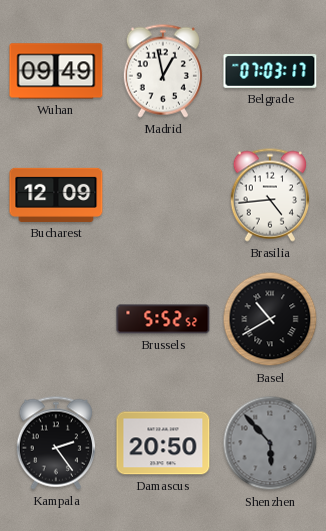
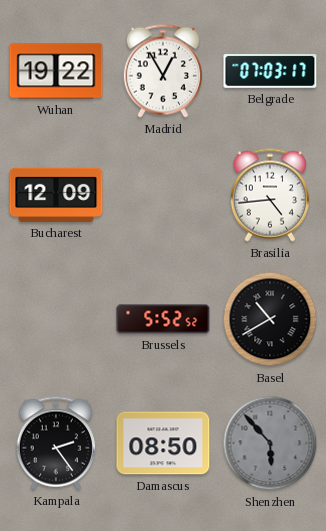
Wuhan: 09:49 -> 19:22
Madrid: 12:58 -> 12:55
Damascus: 20:50 -> 08:50
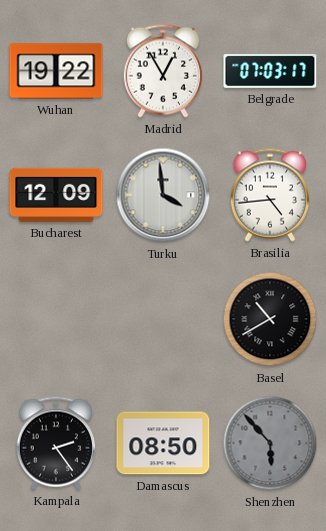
Turku: none -> 3:59
Brussels: 5:52 -> none
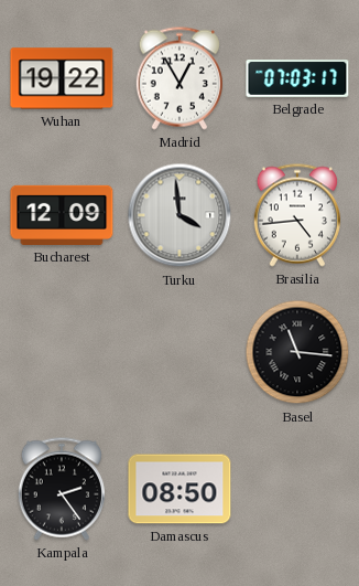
Basel: 10:40 -> 11:16
Shenzhen: 5:53 -> none
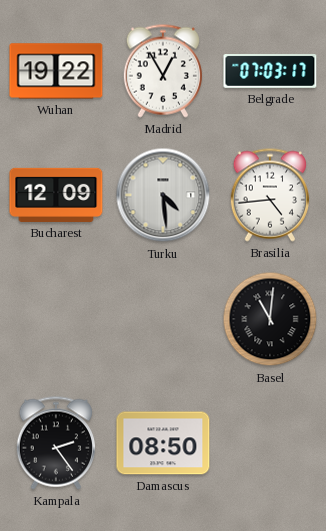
Turku: 3:59 -> 4:29
Basel: 11:16 -> 11:01
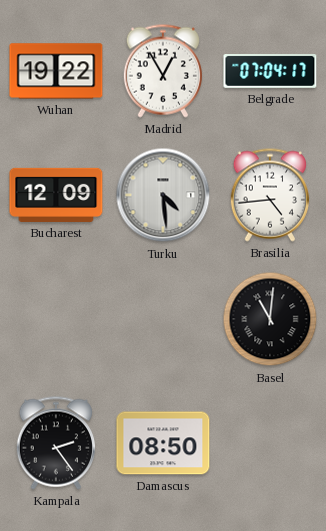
Belgrade: 07:03 -> 07:04
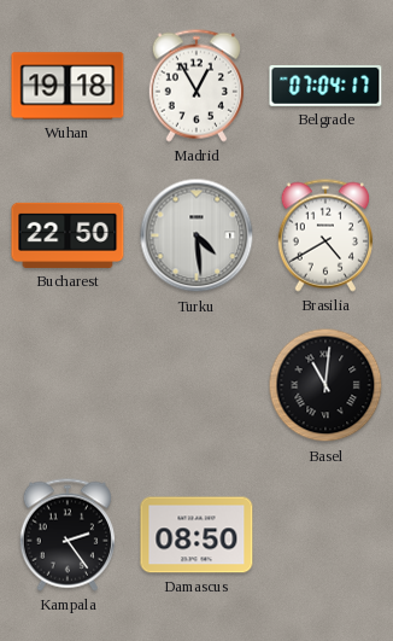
Wuhan: 19:22 -> 19:18
Bucharest: 12:09 -> 22:50
Brasilia: 4:44 -> 4:40
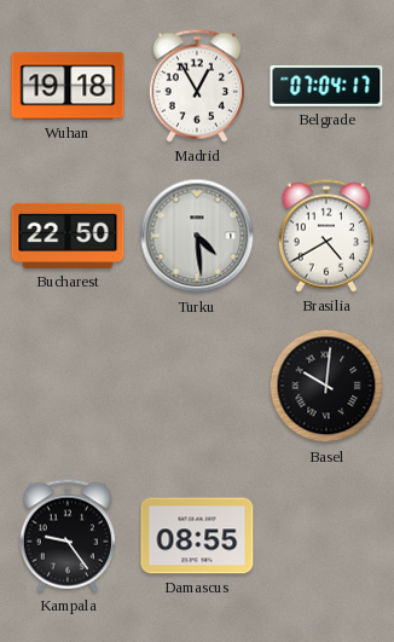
Basel: 11:01 -> 10:01
Kampala: 2:24 -> 9:24
Damascus: 08:50 -> 08:55
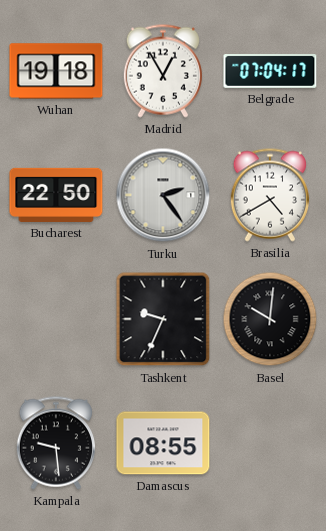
Turku: 4:29 -> 2:24
Tashkent: none -> 9:34
Kampala: 9:24 -> 9:29
